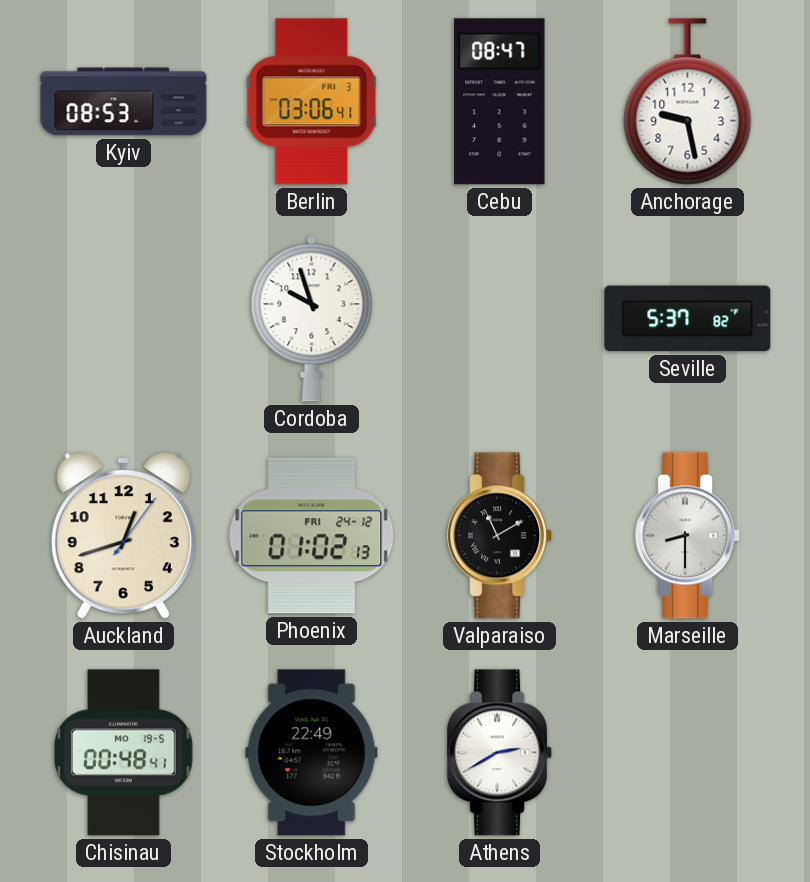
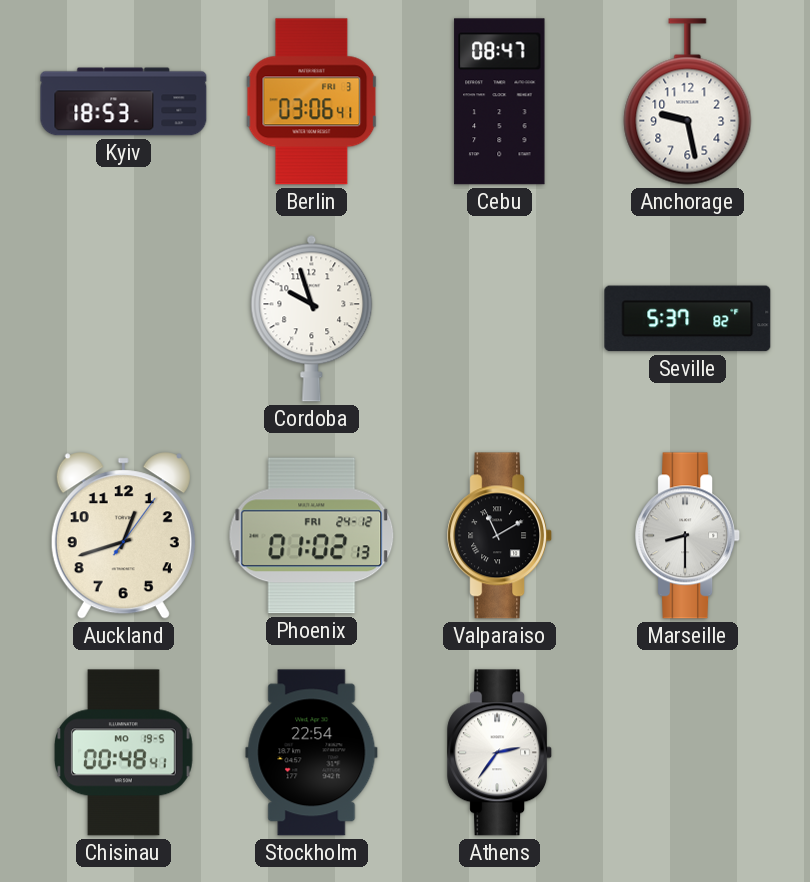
Kyiv: 08:53 -> 18:53
Stockholm: 22:49 -> 22:54
Athens: 2:40 -> 2:36
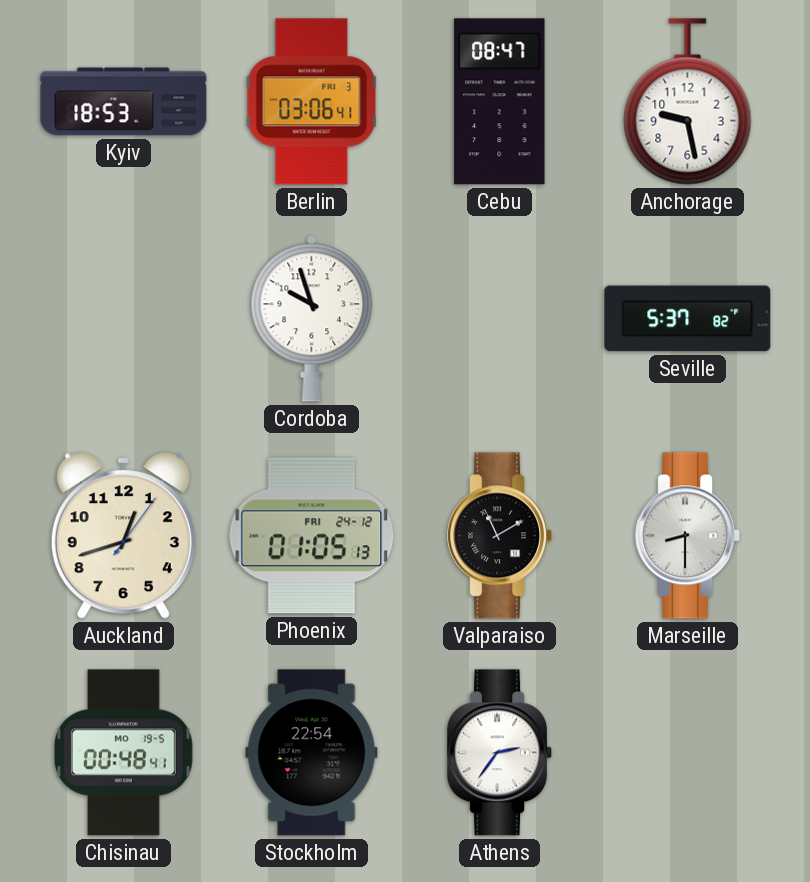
Phoenix: 01:02 -> 01:05
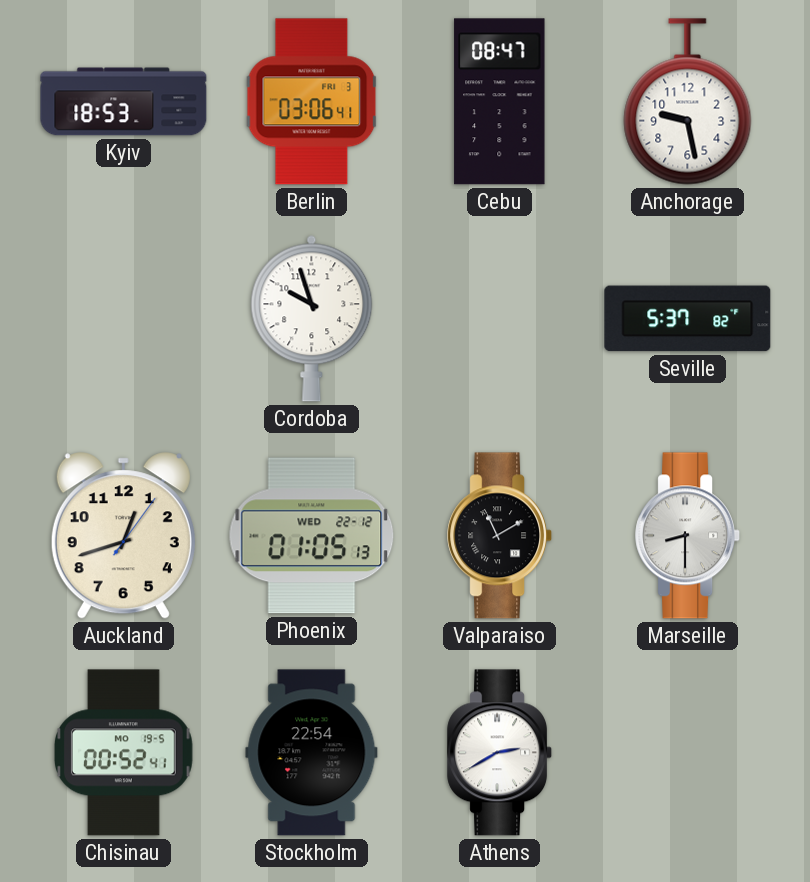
Phoenix date: FRI 24-12 -> WED 22-12
Chisinau: 00:48 -> 00:52
Athens: 2:36 -> 2:40
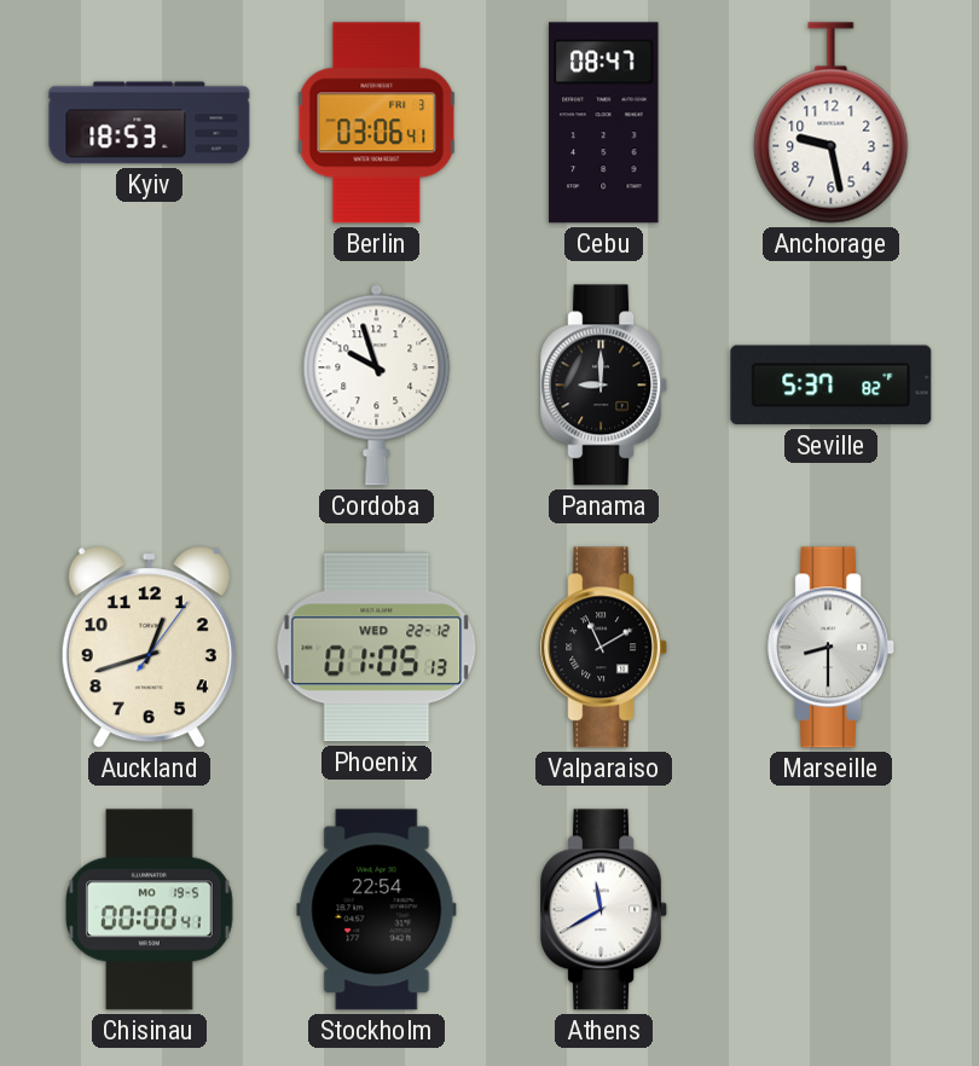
Panama: none -> 9:00
Chisinau: 00:52 -> 00:00
Athens: 2:40 -> 11:40
